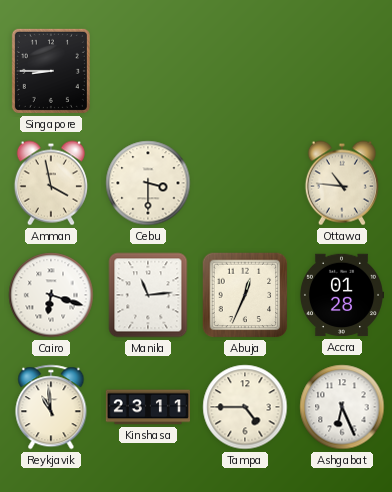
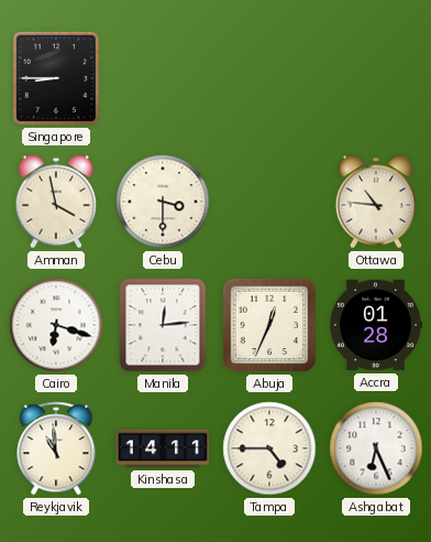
Manila: 11:14 -> 12:14
Kinshasa: 23:11 -> 14:11
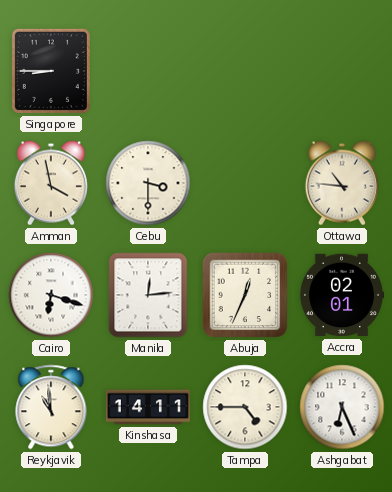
Accra: 01:28 -> 02:01
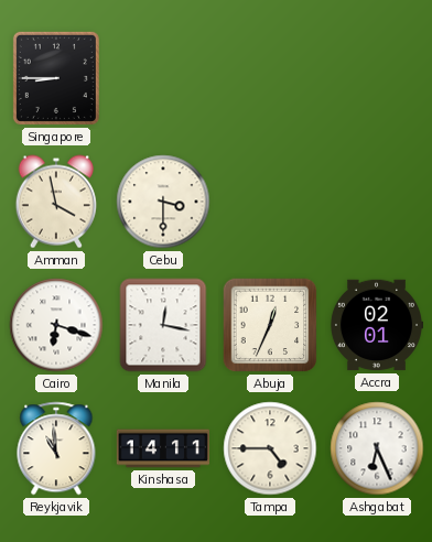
Ottawa: 10:46 -> none
Manila: 12:14 -> 12:17
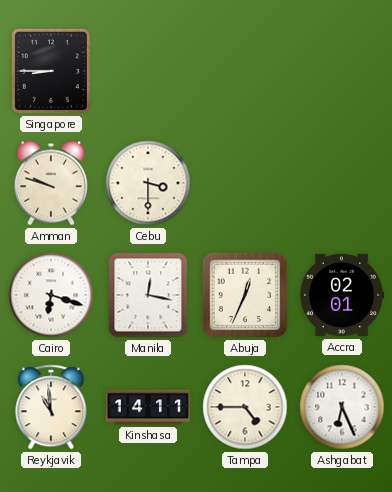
Amman: 3:58 -> 9:48
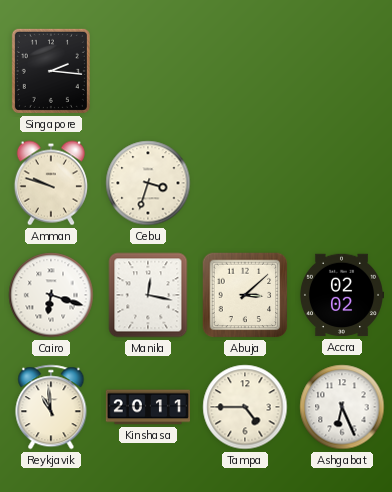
Singapore: 8:45 -> 2:16
Cebu: 3:30 -> 3:33
Abuja: 12:34 -> 3:08
Accra: 02:01 -> 02:02
Kinshasa: 14:11 -> 20:11
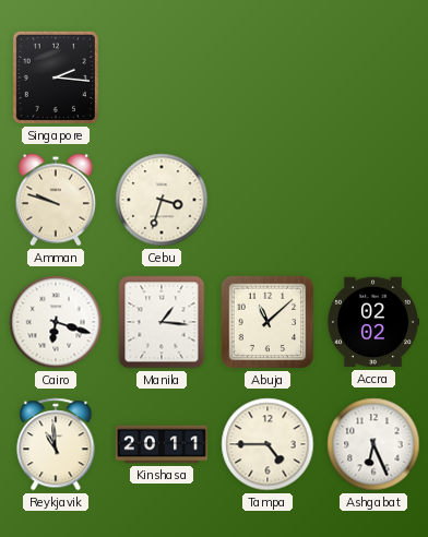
Manila: 12:17 -> 1:16
Abuja: 3:08 -> 11:08
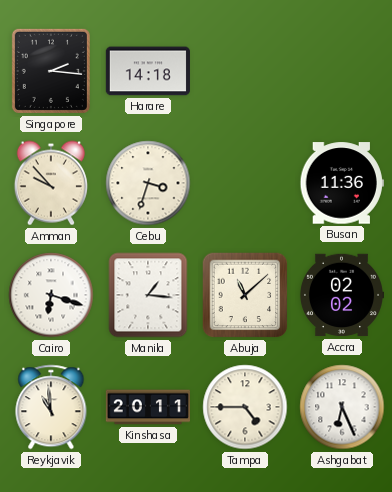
Harare: none -> 14:18
Amman: 9:48 -> 9:53
Busan: none -> 11:36
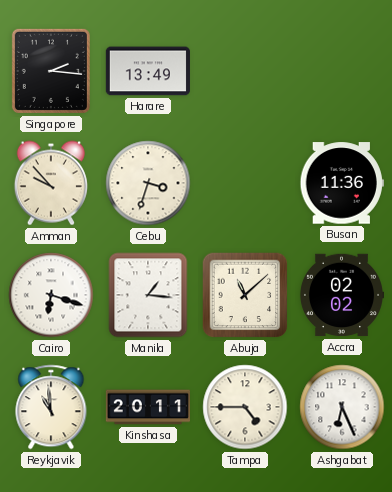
Harare: 14:18 -> 13:49
